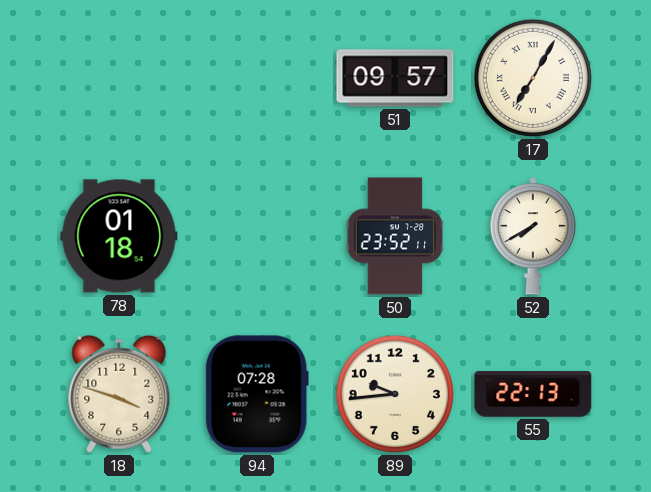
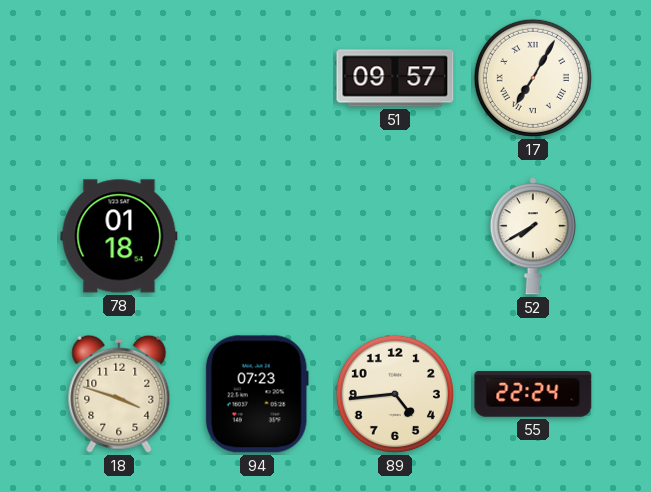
50: 23:52 -> none
94: 07:28 -> 07:23
89: 9:44 -> 4:44
55: 22:13 -> 22:24
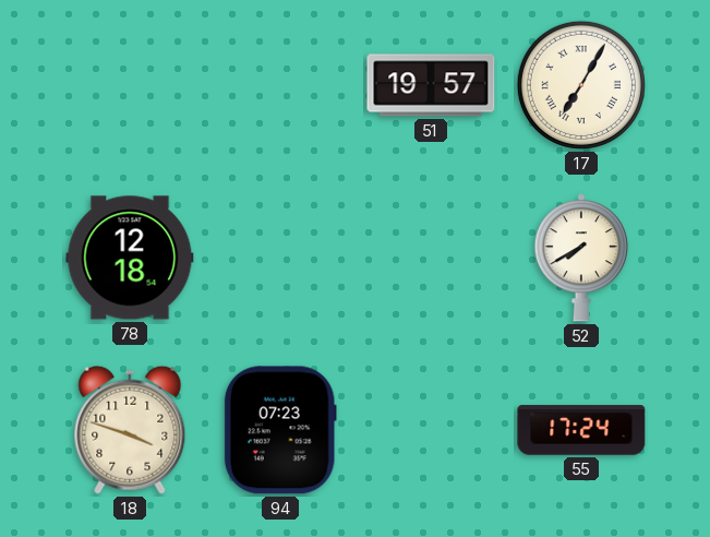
51: 09:57 -> 19:57
78: 01:18 -> 12:18
89: 4:44 -> none
55: 22:24 -> 17:24
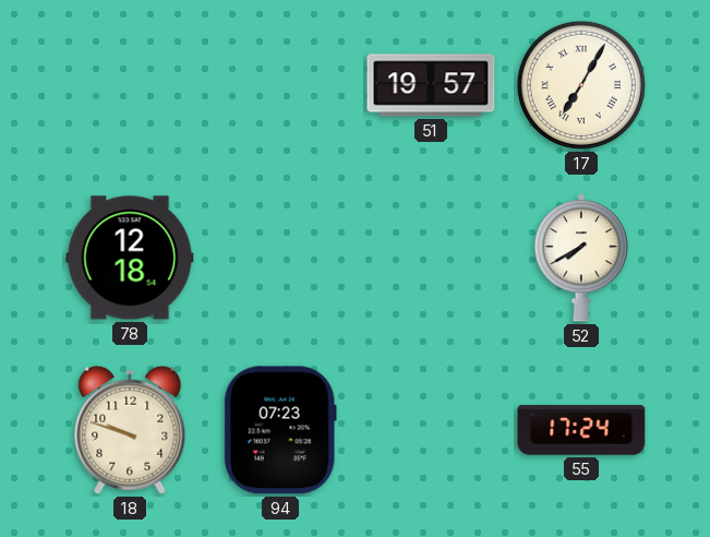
18: 3:48 -> 9:48
